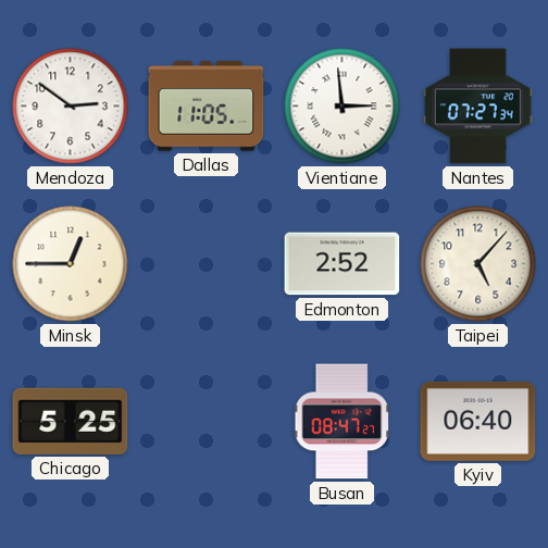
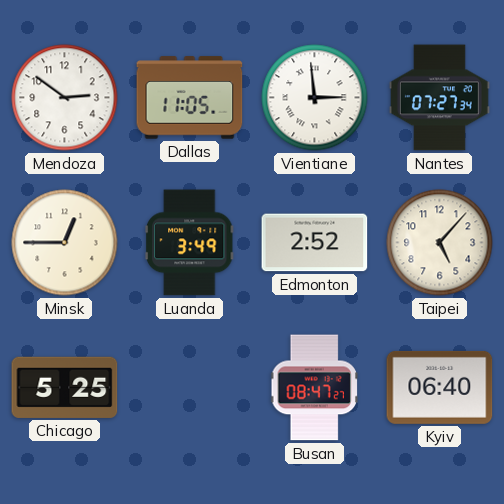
Luanda: none -> 3:49
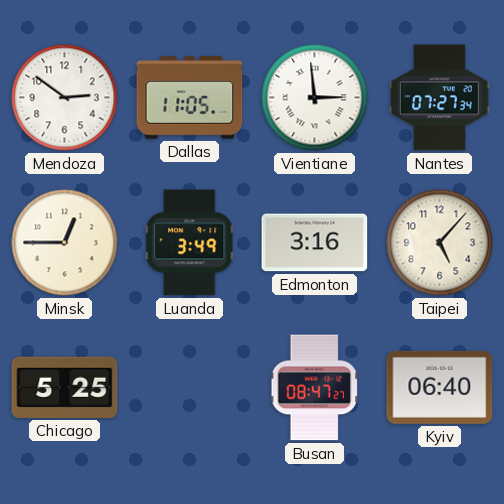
Edmonton: 2:52 -> 3:16
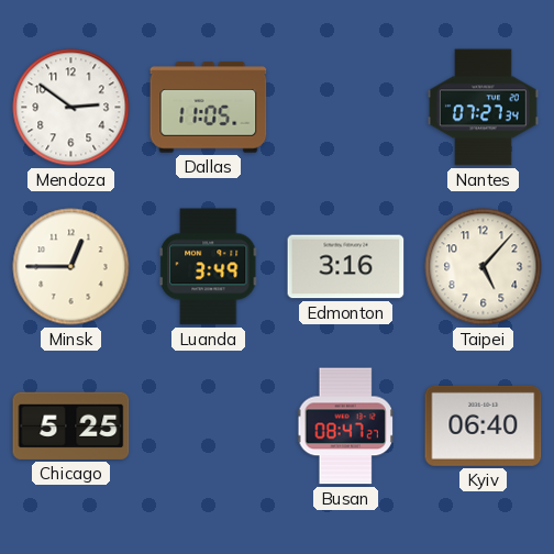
Vientiane: 2:59 -> none
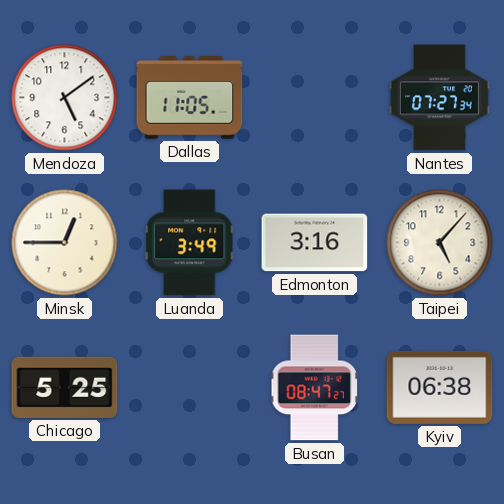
Mendoza: 2:51 -> 5:09
Kyiv: 06:40 -> 06:38
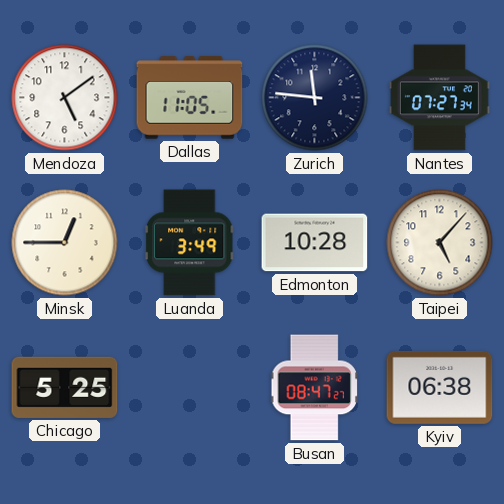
Zurich: none -> 11:46
Edmonton: 3:16 -> 10:28
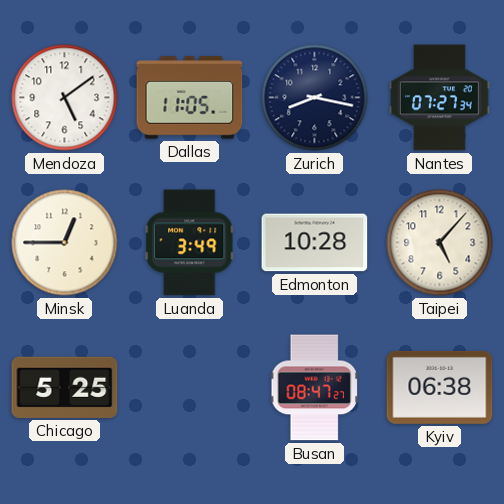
Zurich: 11:46 -> 8:17
